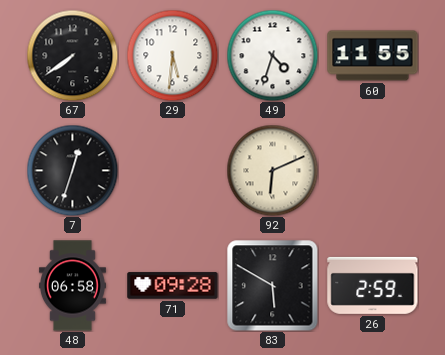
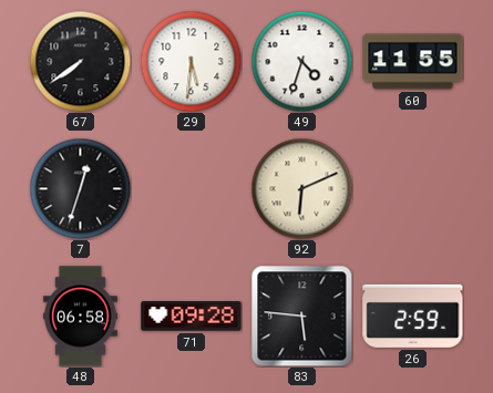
83: 5:50 -> 5:46
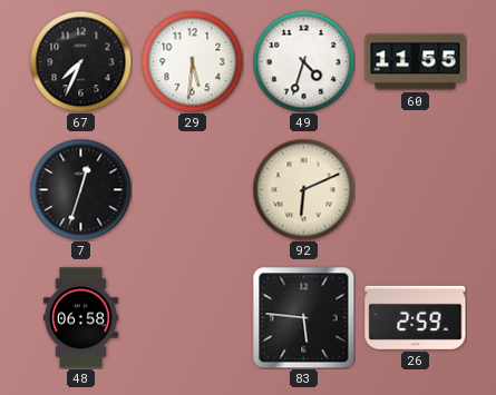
67: 7:39 -> 7:34
71: 09:28 -> none
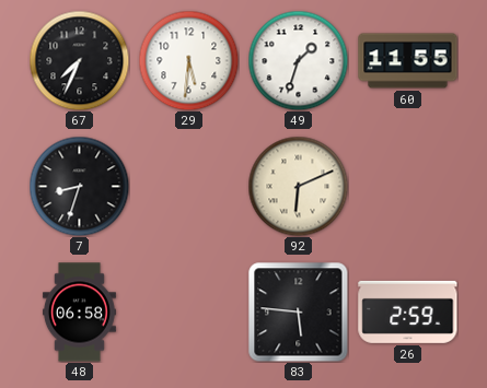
49: 4:33 -> 1:33
7: 12:33 -> 8:33
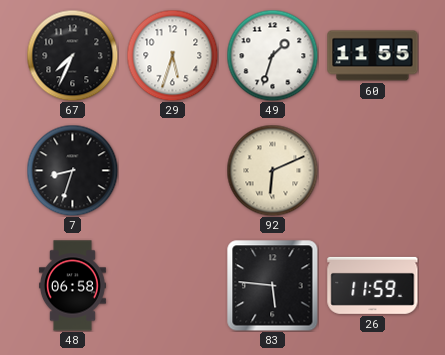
29: 5:31 -> 5:33
26: 2:59 -> 11:59
